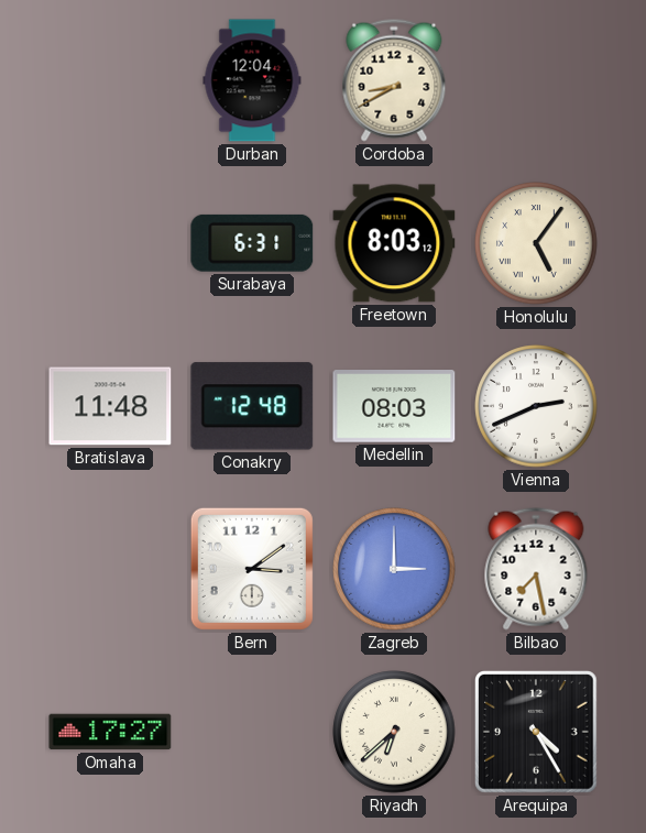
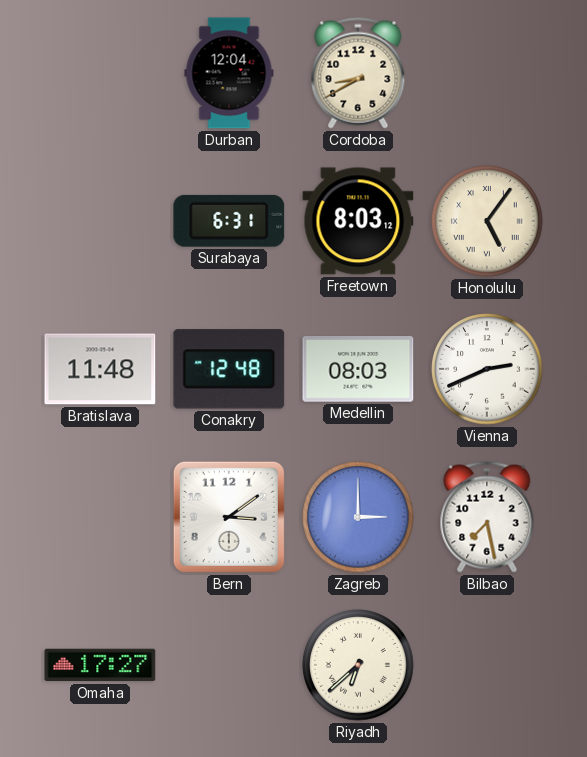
Arequipa: 4:25 -> none
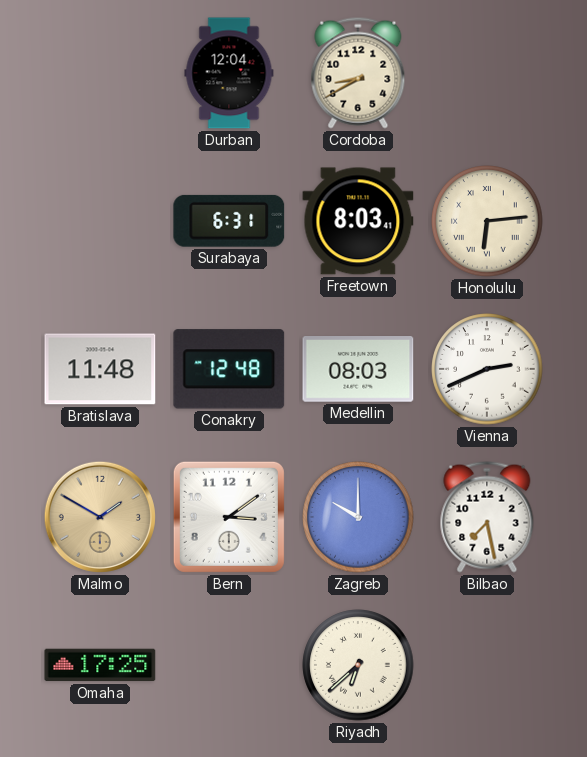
Freetown: 8:03:12 -> 8:03:41
Honolulu: 5:06 -> 6:14
Malmo: none -> 1:50
Zagreb: 3:00 -> 10:00
Omaha: 17:27 -> 17:25
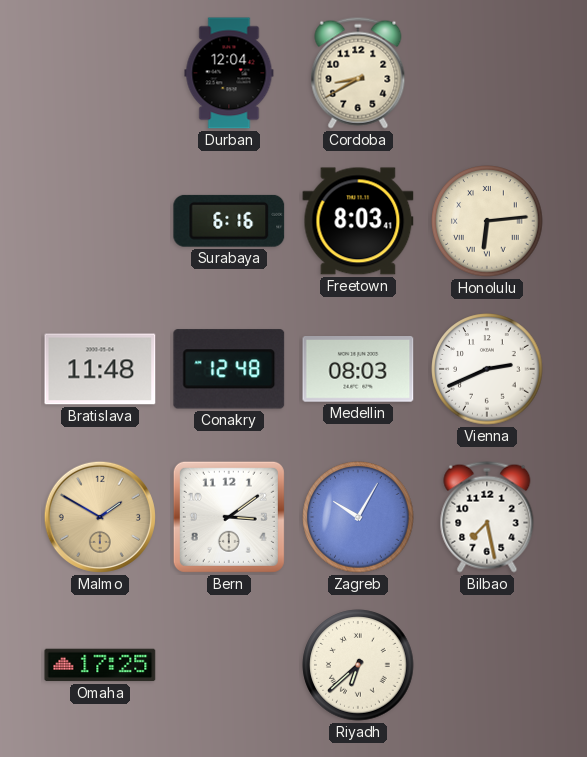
Surabaya: 6:31 -> 6:16
Zagreb: 10:00 -> 10:05
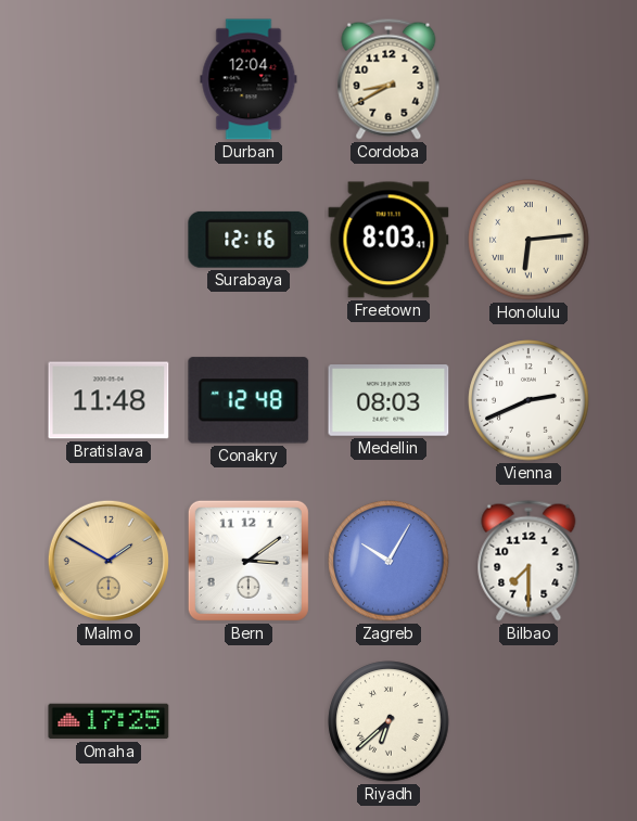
Surabaya: 6:16 -> 12:16
Bilbao: 7:28 -> 7:30
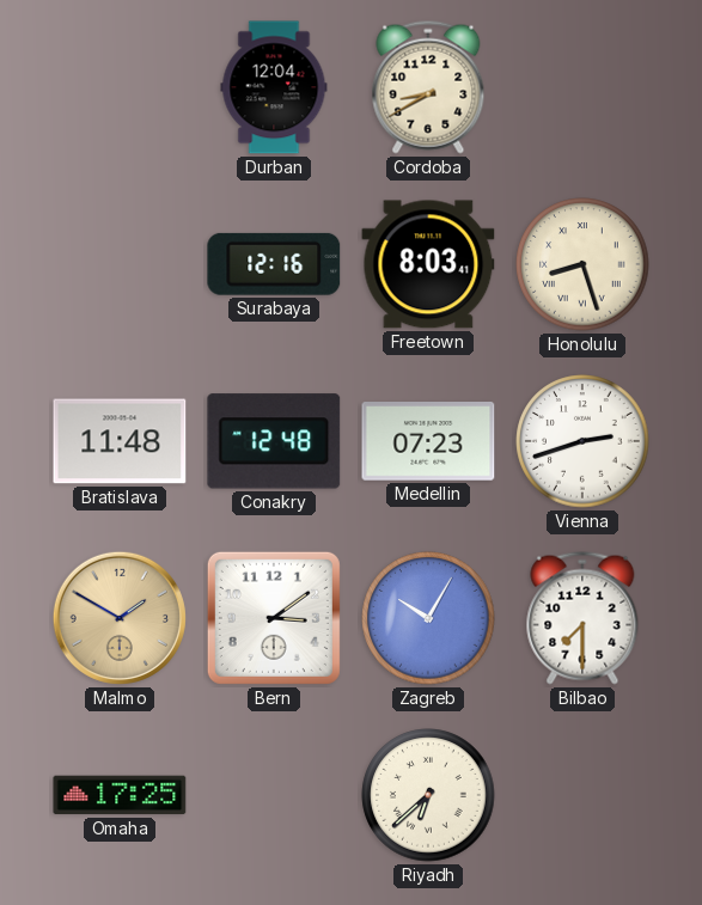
Honolulu: 6:14 -> 8:27
Medellin: 08:03 -> 07:23
Vienna: 2:41 -> 2:42
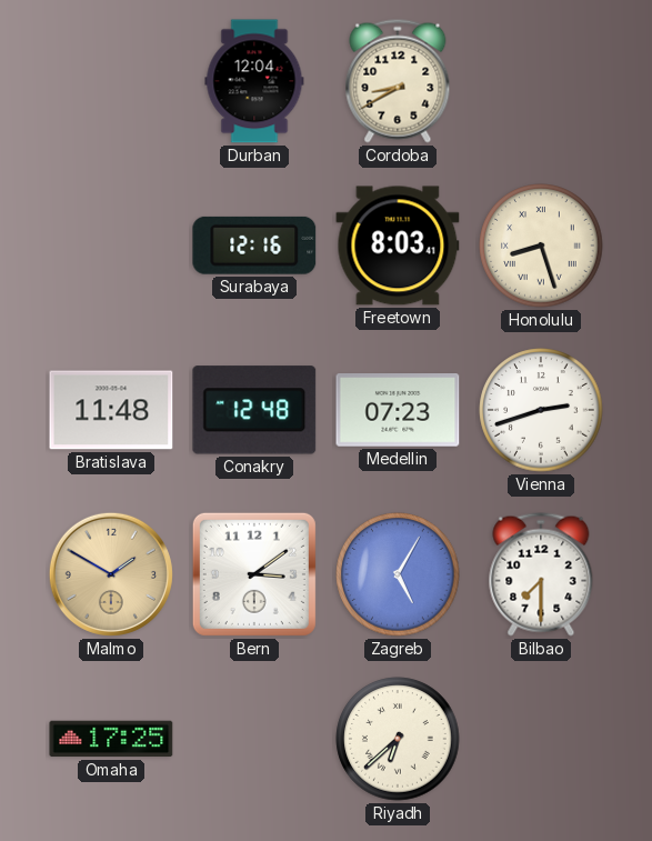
Zagreb: 10:05 -> 5:05
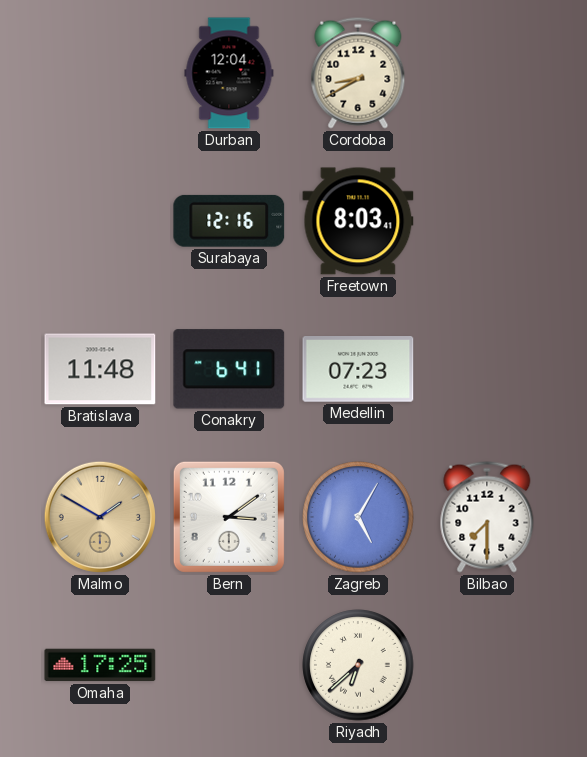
Honolulu: 8:27 -> none
Conakry: 12:48 -> 6:41
Vienna: 2:42 -> none
